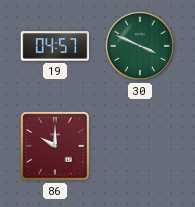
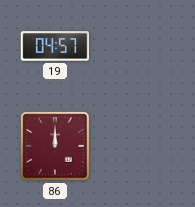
30: 3:49 -> none
86: 10:00 -> 12:00
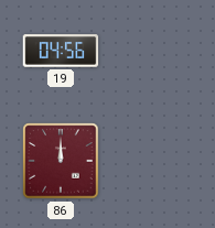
19: 04:57 -> 04:56
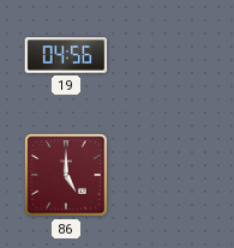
86: 12:00 -> 5:00
